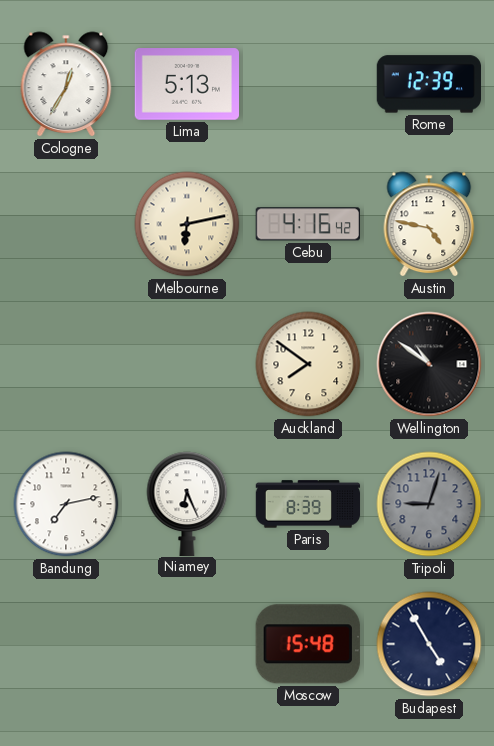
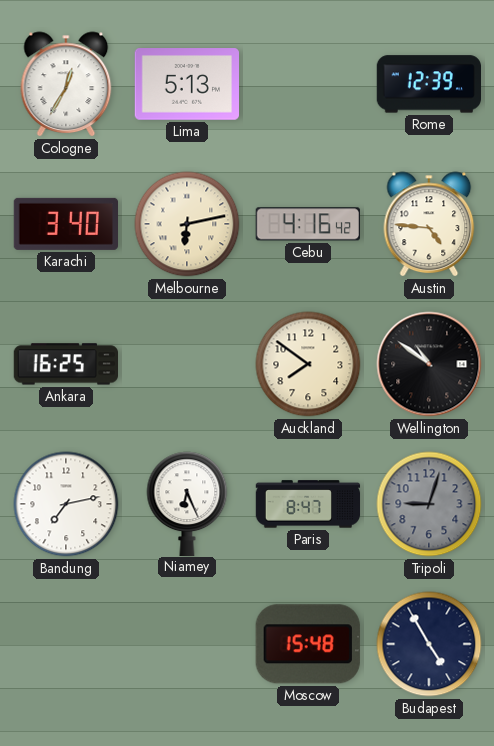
Karachi: none -> 3:40
Austin: 4:47 -> 4:46
Ankara: none -> 16:25
Paris: 8:39 -> 8:47
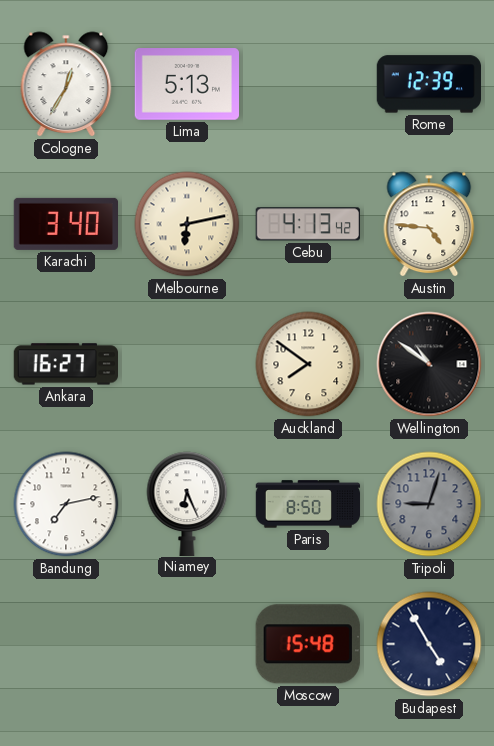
Cebu: 4:16 -> 4:13
Ankara: 16:25 -> 16:27
Paris: 8:47 -> 8:50
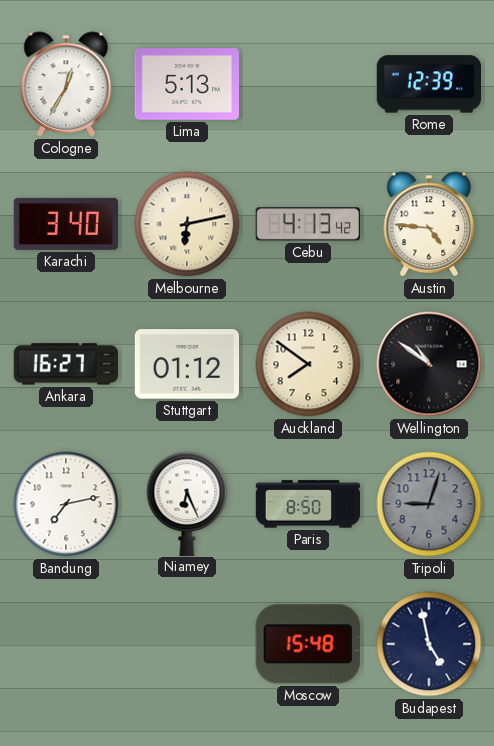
Stuttgart: none -> 01:12
Budapest: 4:55 -> 4:58
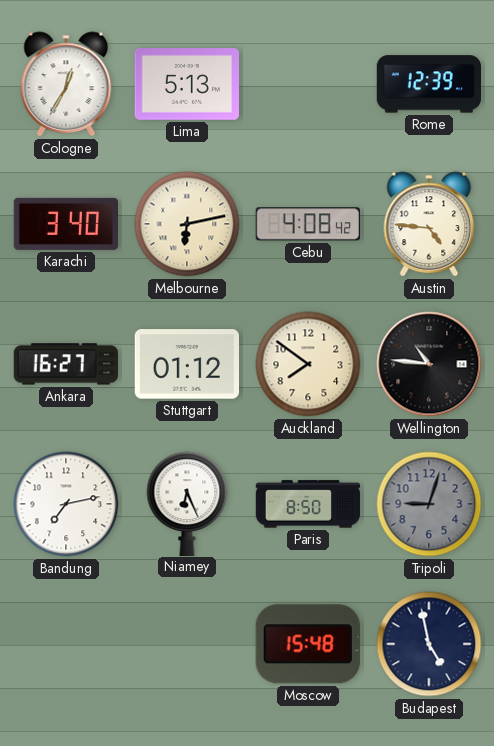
Cebu: 4:13 -> 4:08
Wellington: 10:51 -> 10:46
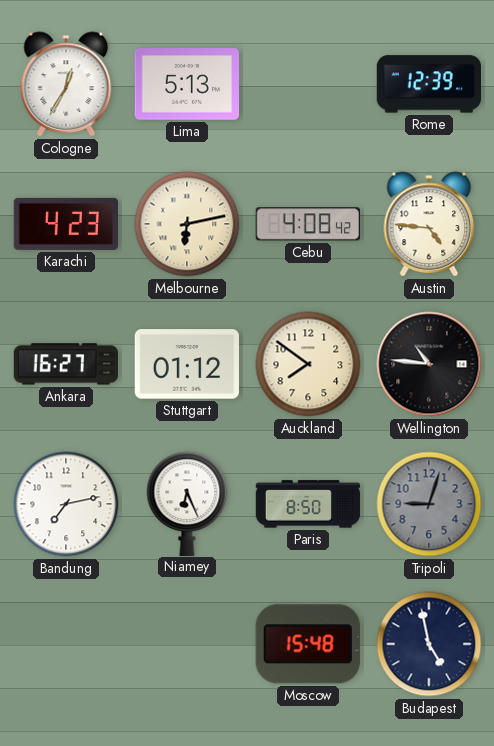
Karachi: 3:40 -> 4:23
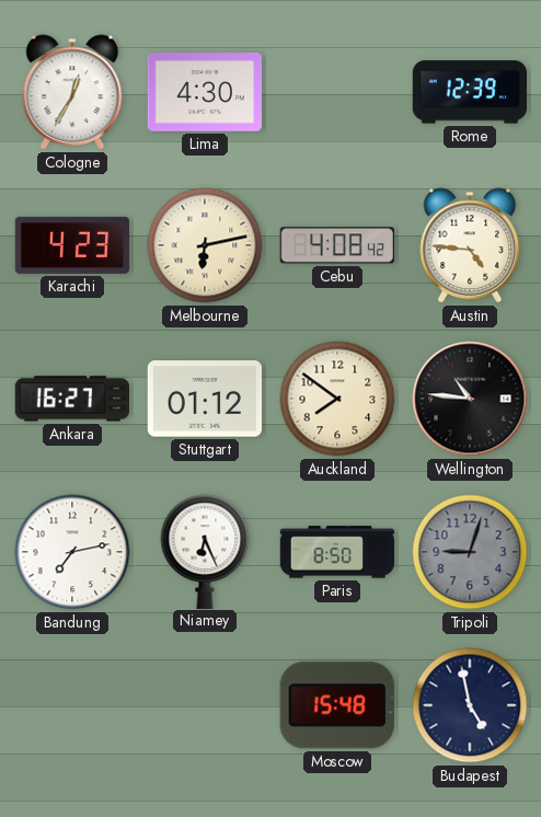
Lima: 5:13 -> 4:30
